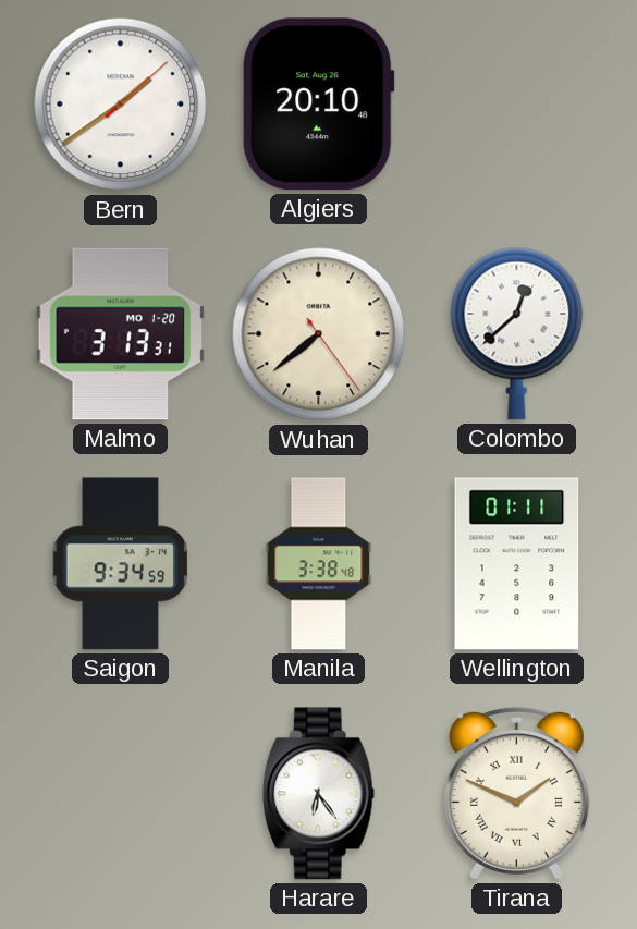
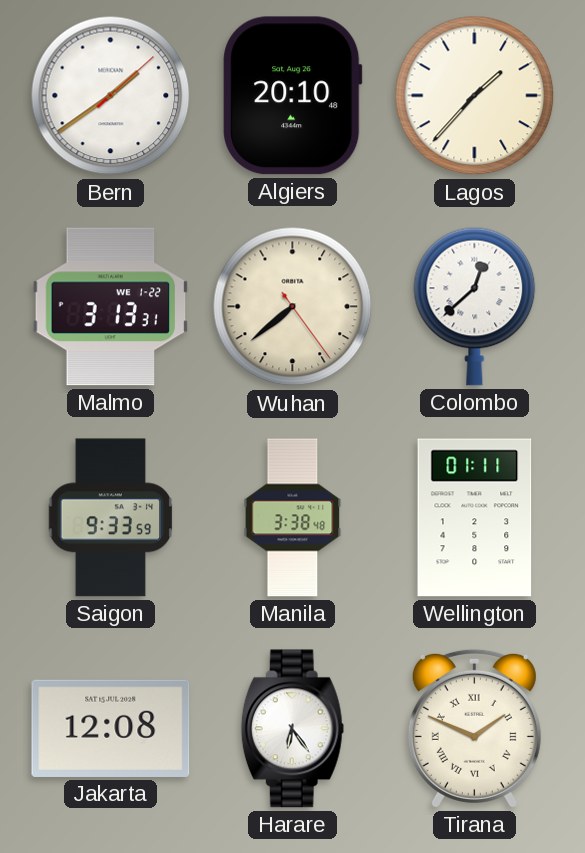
Lagos: none -> 1:37
Malmo date: MO 1-20 -> WE 1-22
Saigon: 9:34 -> 9:33
Jakarta: none -> 12:08
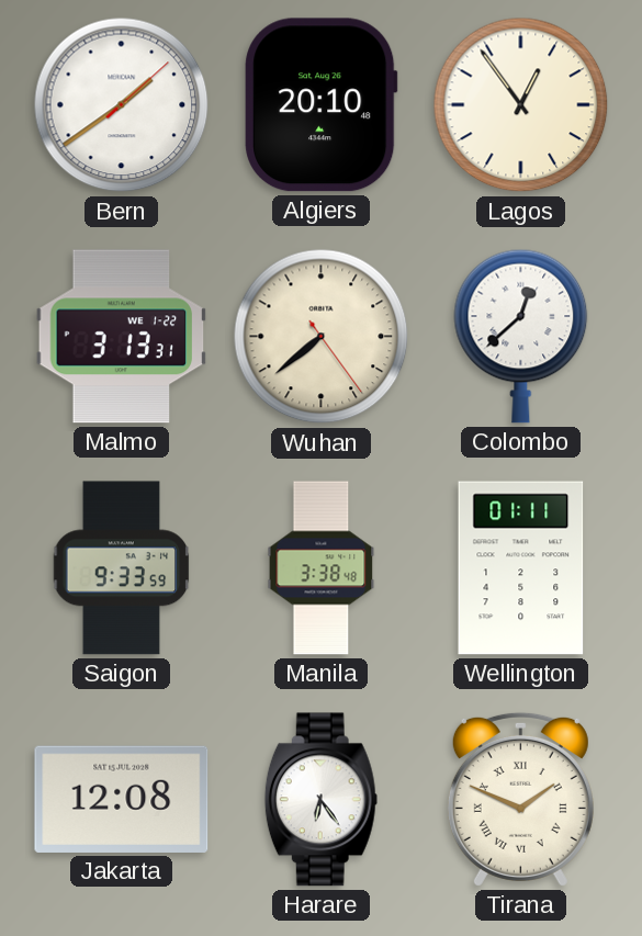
Lagos: 1:37 -> 12:54
